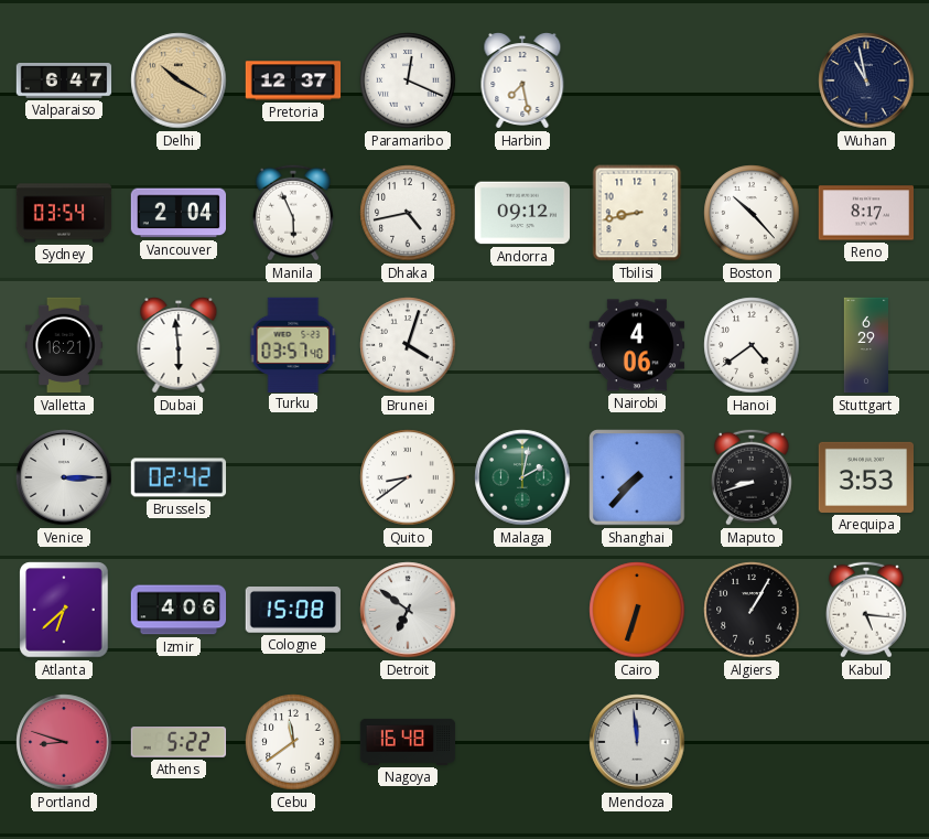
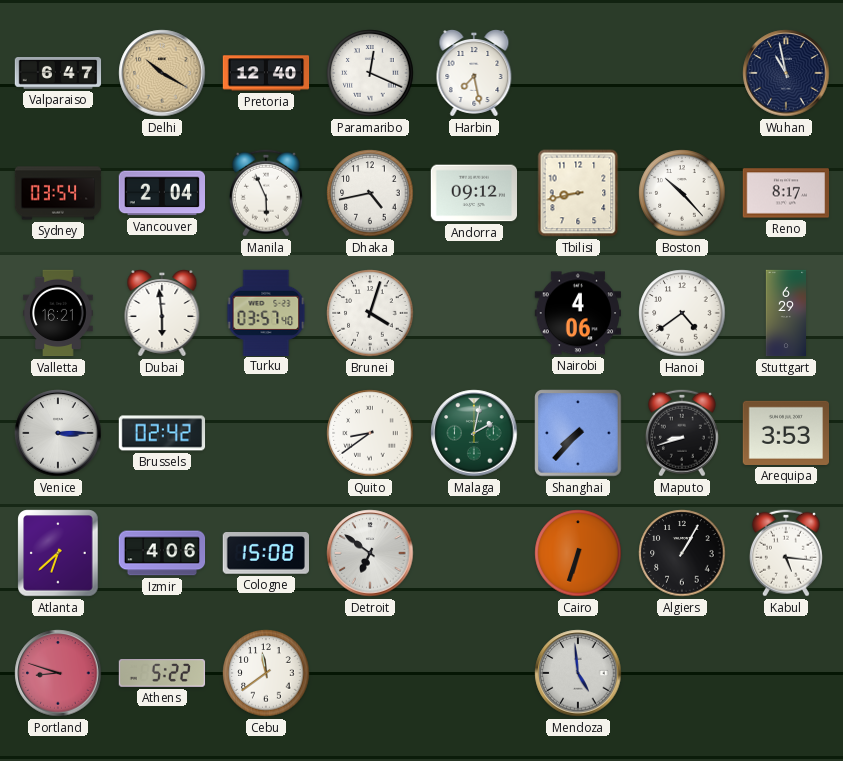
Pretoria: 12:37 -> 12:40
Nagoya: 16:48 -> none
Mendoza: 11:59 -> 4:59
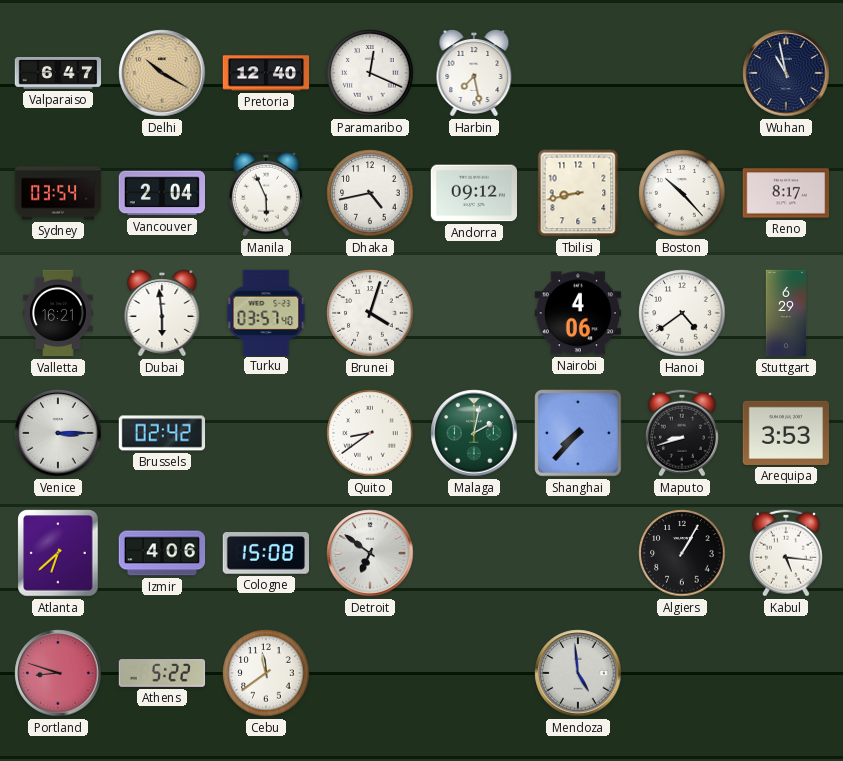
Cairo: 6:33 -> none
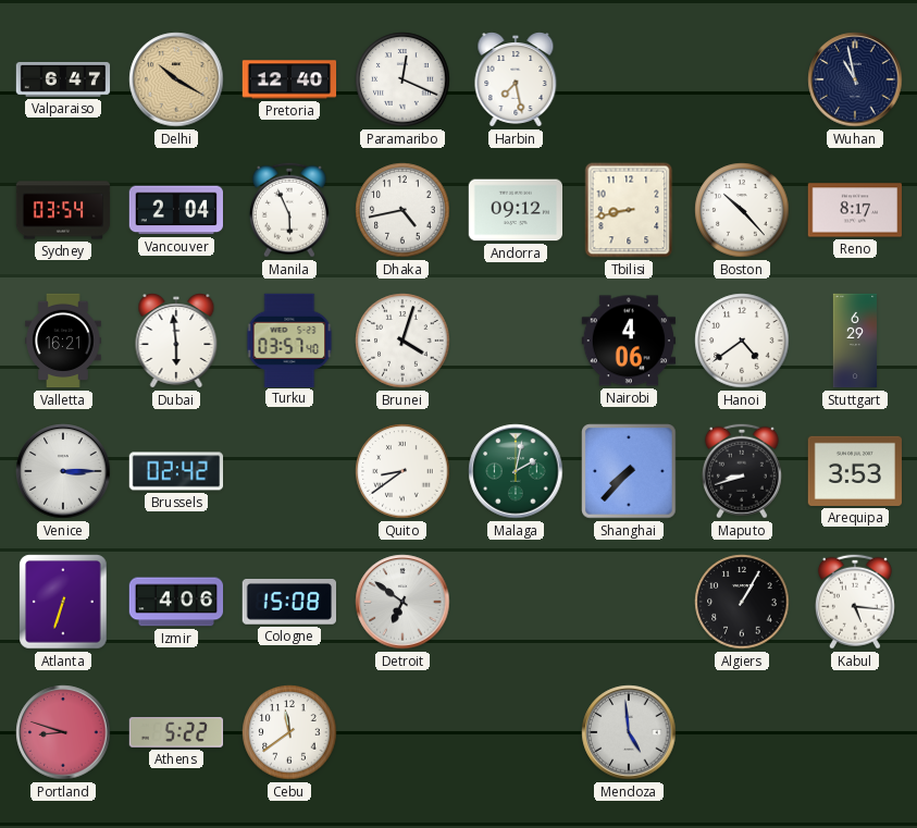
Atlanta: 6:38 -> 6:33
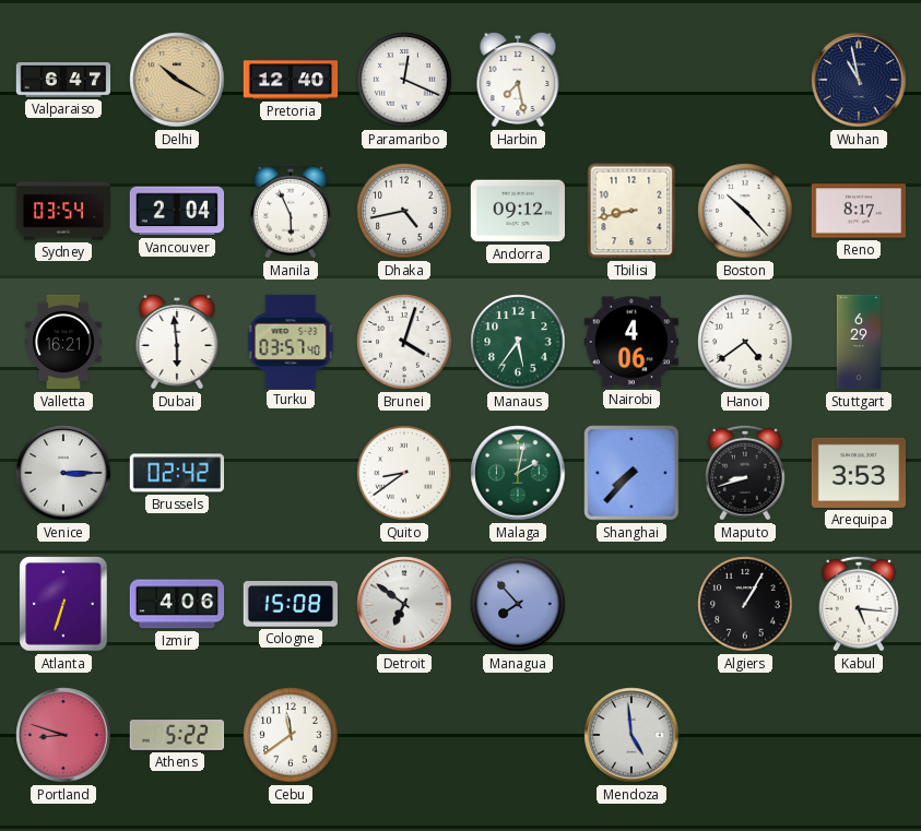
Manaus: none -> 5:36
Managua: none -> 7:53
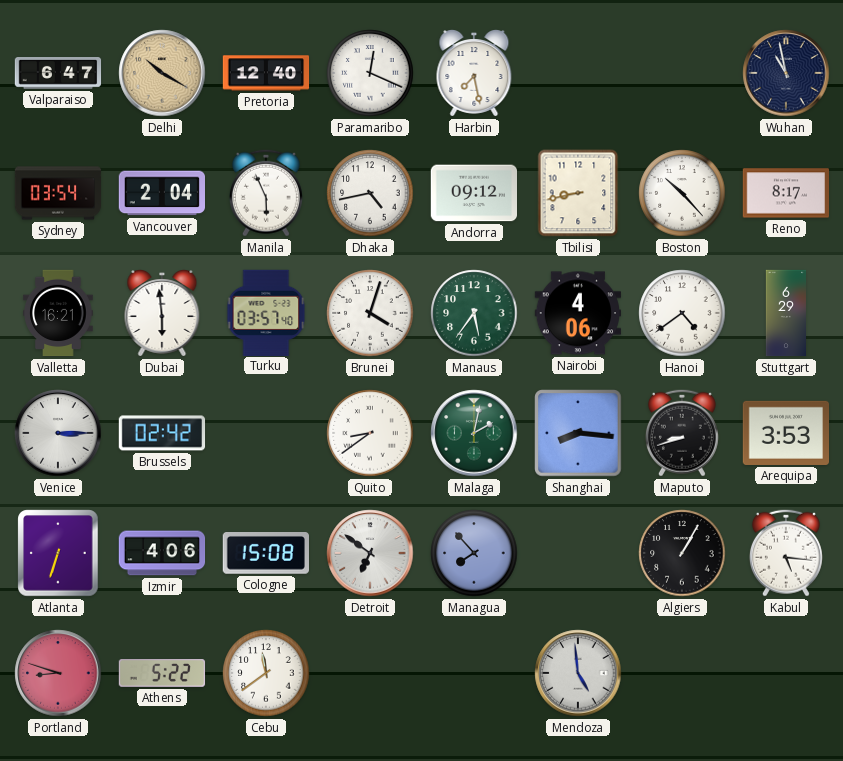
Shanghai: 7:37 -> 8:16
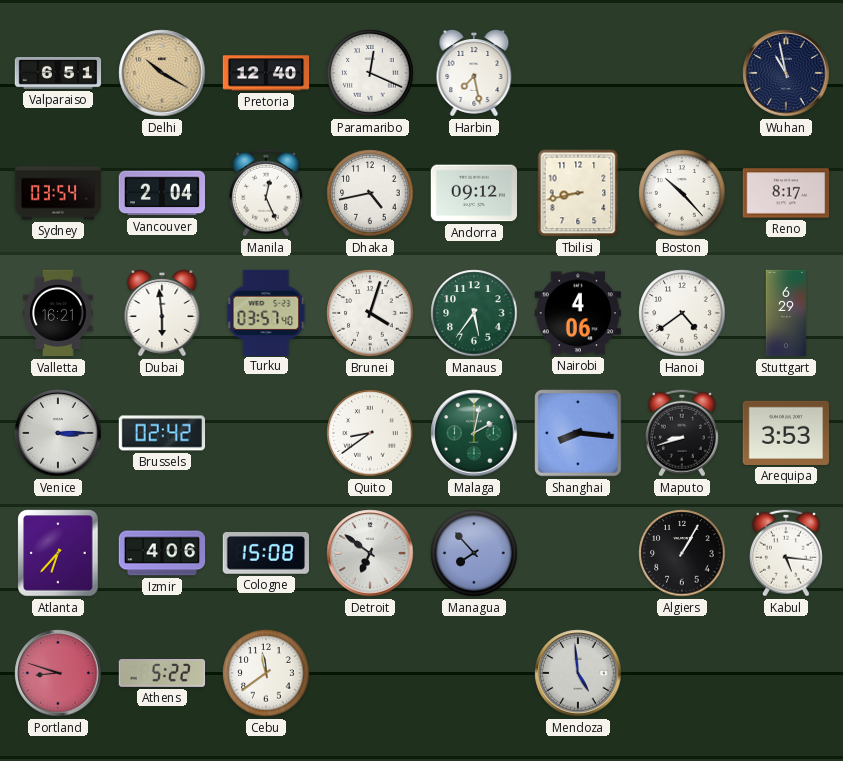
Valparaiso: 6:47 -> 6:51
Manila: 5:56 -> 12:26
Atlanta: 6:33 -> 6:37
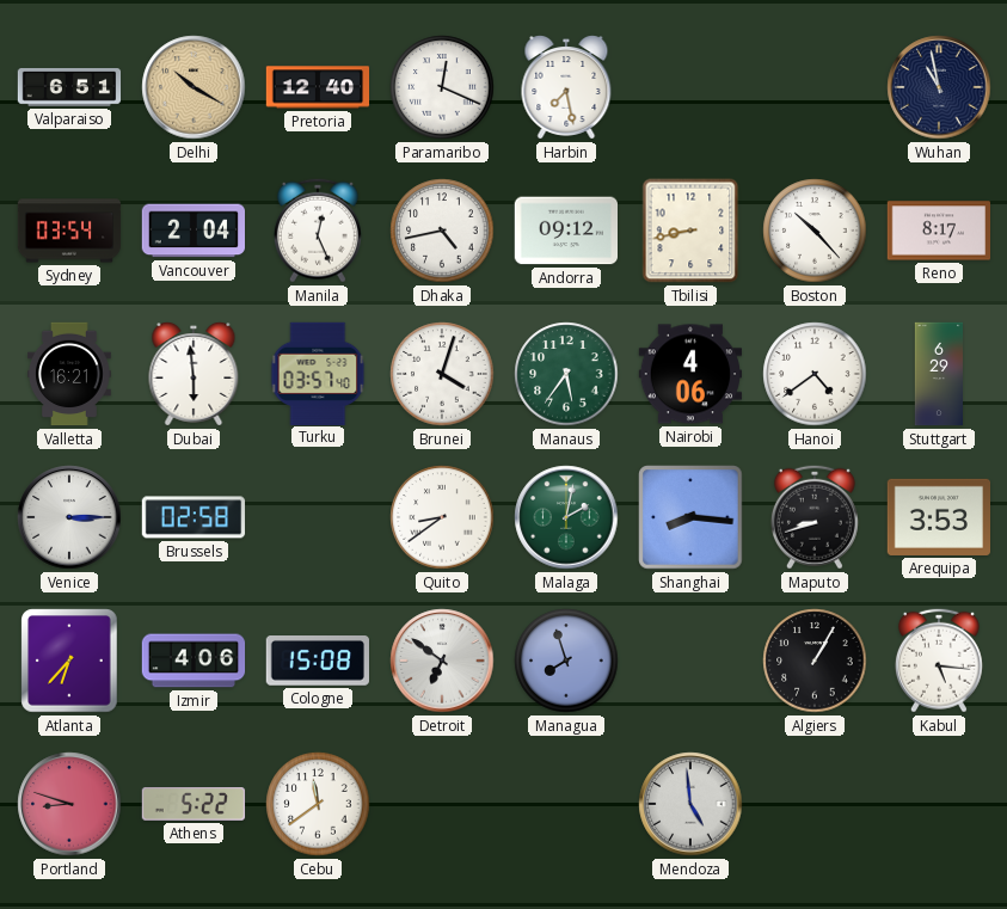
Brussels: 02:42 -> 02:58
Managua: 7:53 -> 7:57
